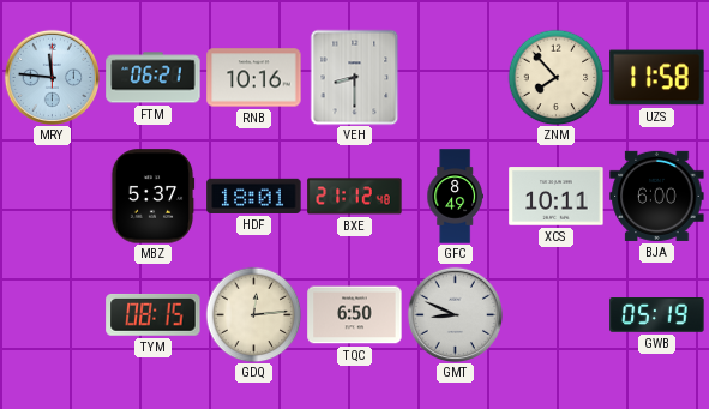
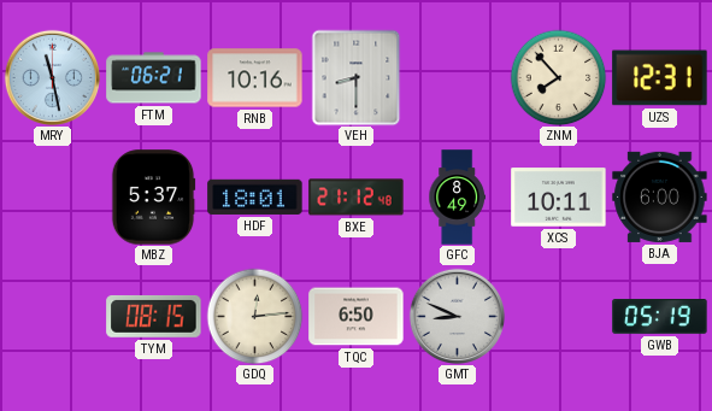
MRY: 11:46 -> 11:28
UZS: 11:58 -> 12:31
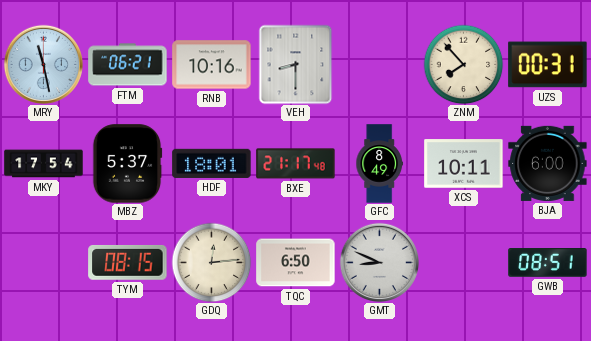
UZS: 12:31 -> 00:31
MKY: none -> 17:54
BXE: 21:12 -> 21:17
GWB: 05:19 -> 08:51
